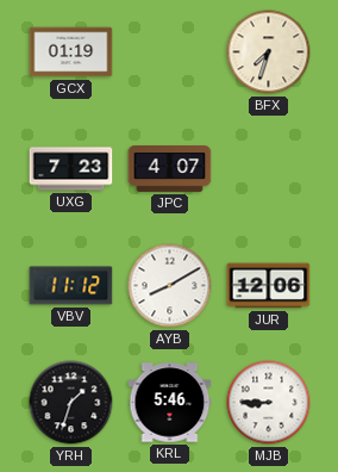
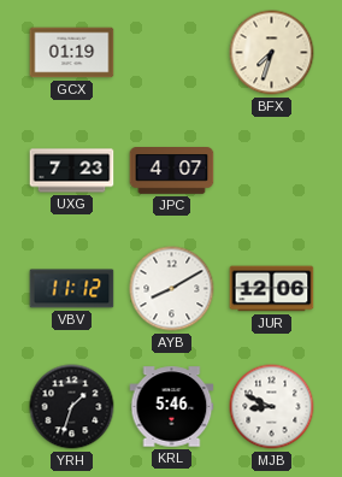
MJB: 8:45 -> 8:49
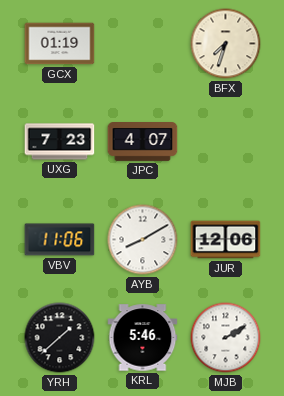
VBV: 11:12 -> 11:06
YRH: 1:33 -> 1:38
MJB: 8:49 -> 2:10
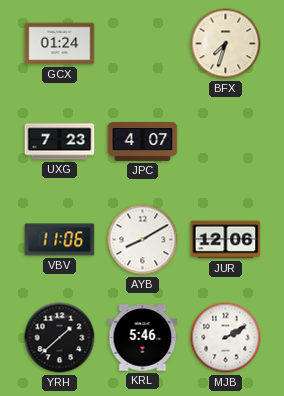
GCX: 01:19 -> 01:24
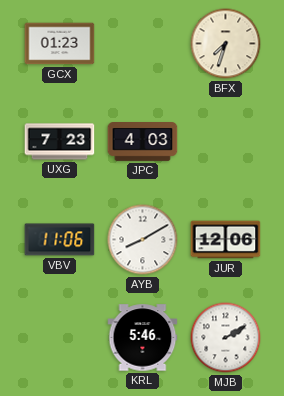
GCX: 01:24 -> 01:23
JPC: 4:07 -> 4:03
YRH: 1:38 -> none
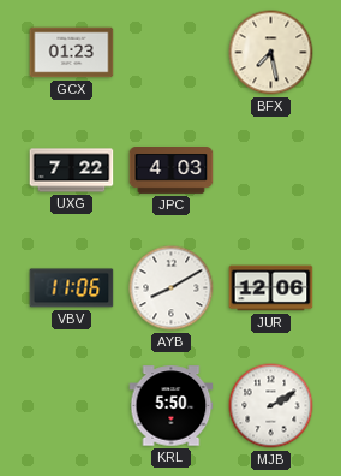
BFX: 7:33 -> 7:28
UXG: 7:23 -> 7:22
KRL: 5:46 -> 5:50
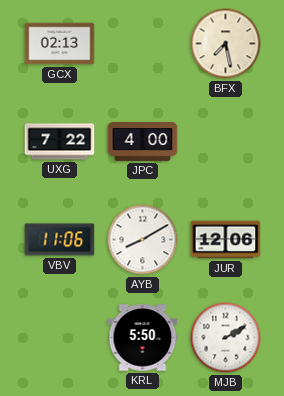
GCX: 01:23 -> 02:13
JPC: 4:03 -> 4:00
